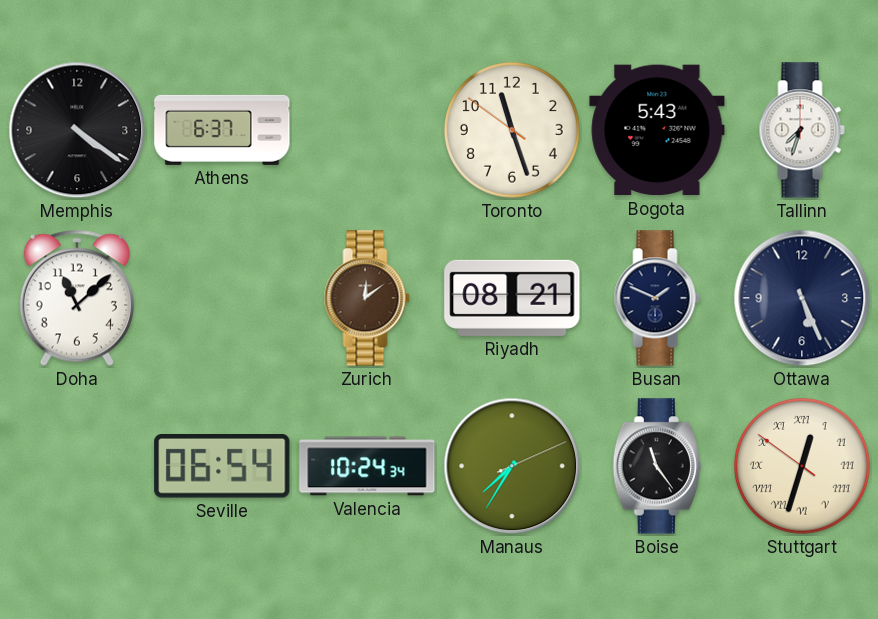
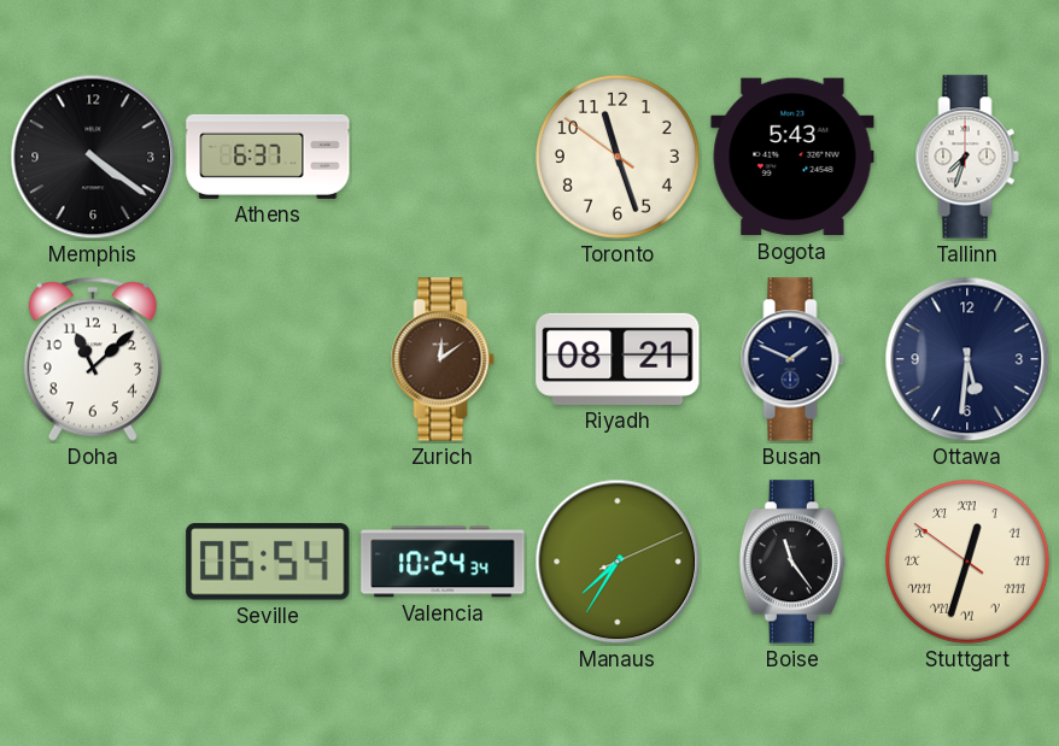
Ottawa: 5:26 -> 5:31
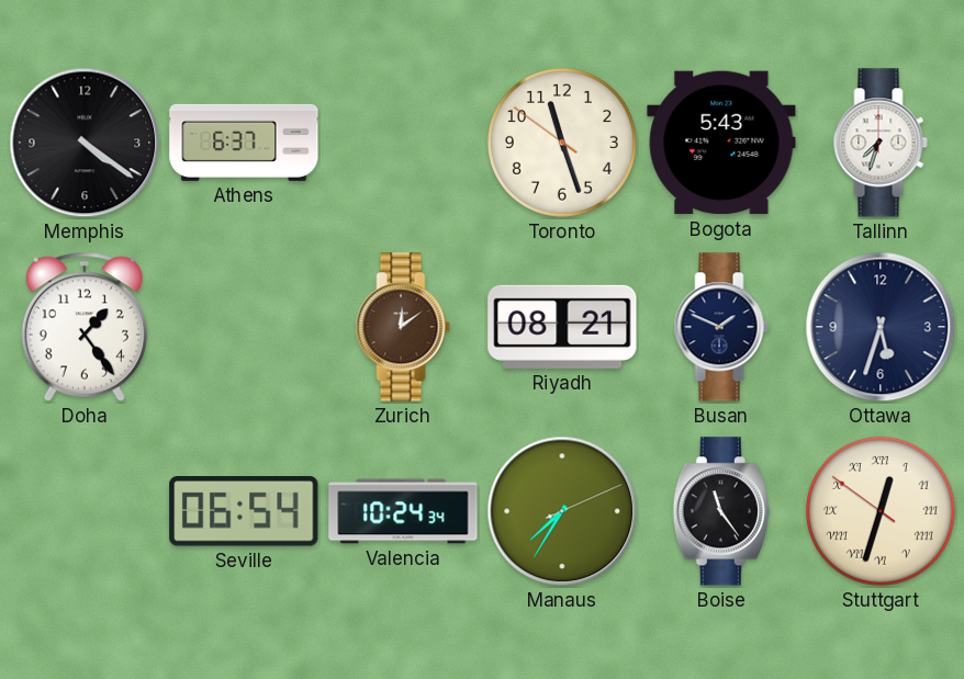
Doha: 11:08 -> 1:24
Ottawa: 5:31 -> 5:33
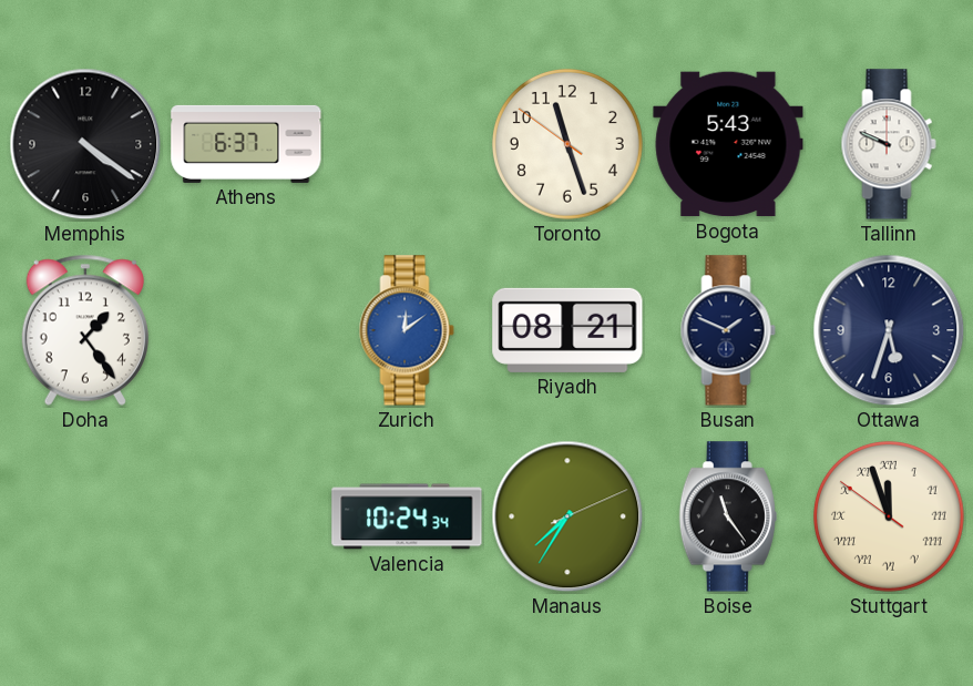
Tallinn: 7:33 -> 9:49
Zurich dial: brown -> blue
Seville: 06:54 -> none
Stuttgart: 12:32 -> 11:56
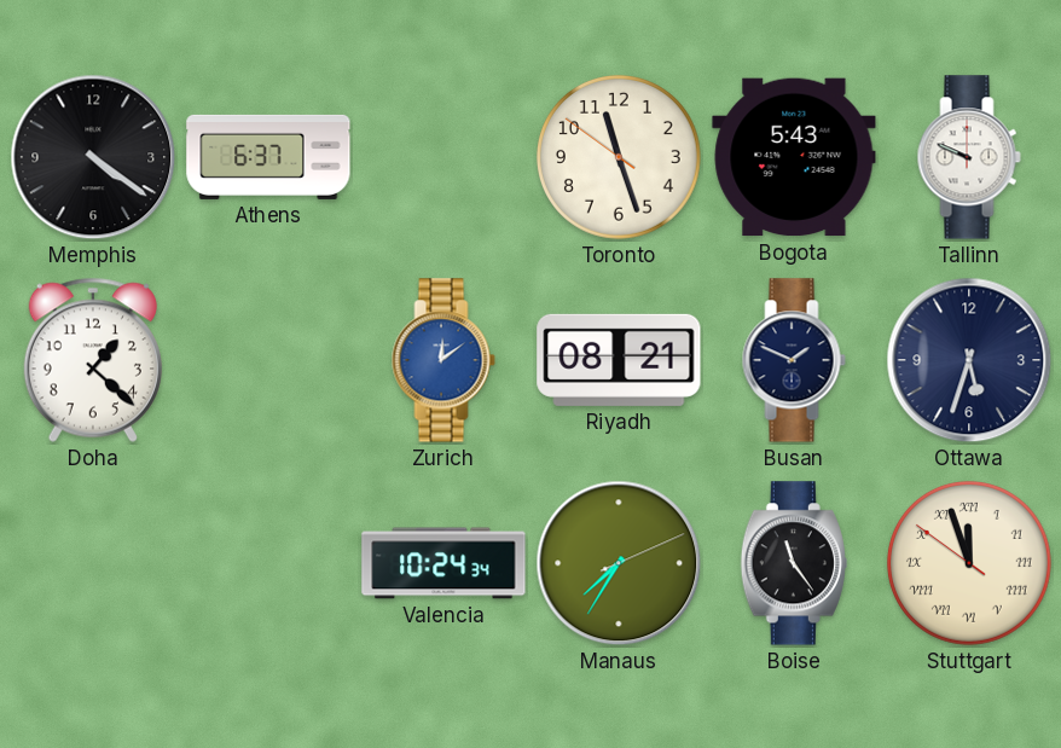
Doha: 1:24 -> 1:22
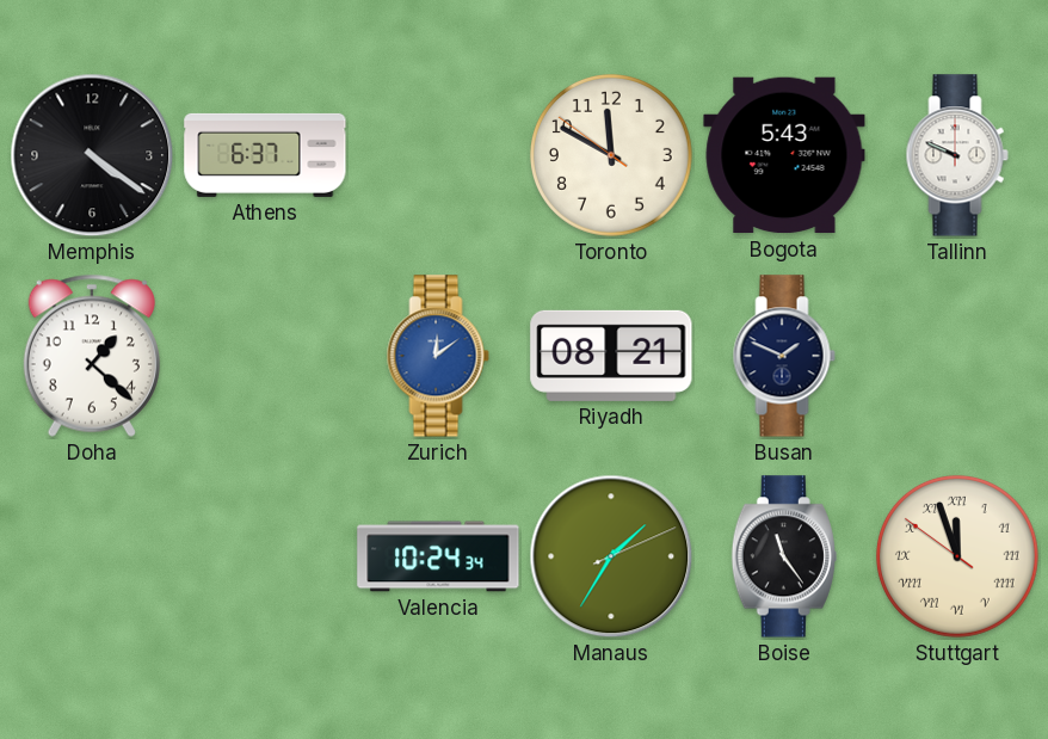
Toronto: 11:26 -> 11:49
Ottawa: 5:33 -> none
Manaus: 7:35 -> 1:35
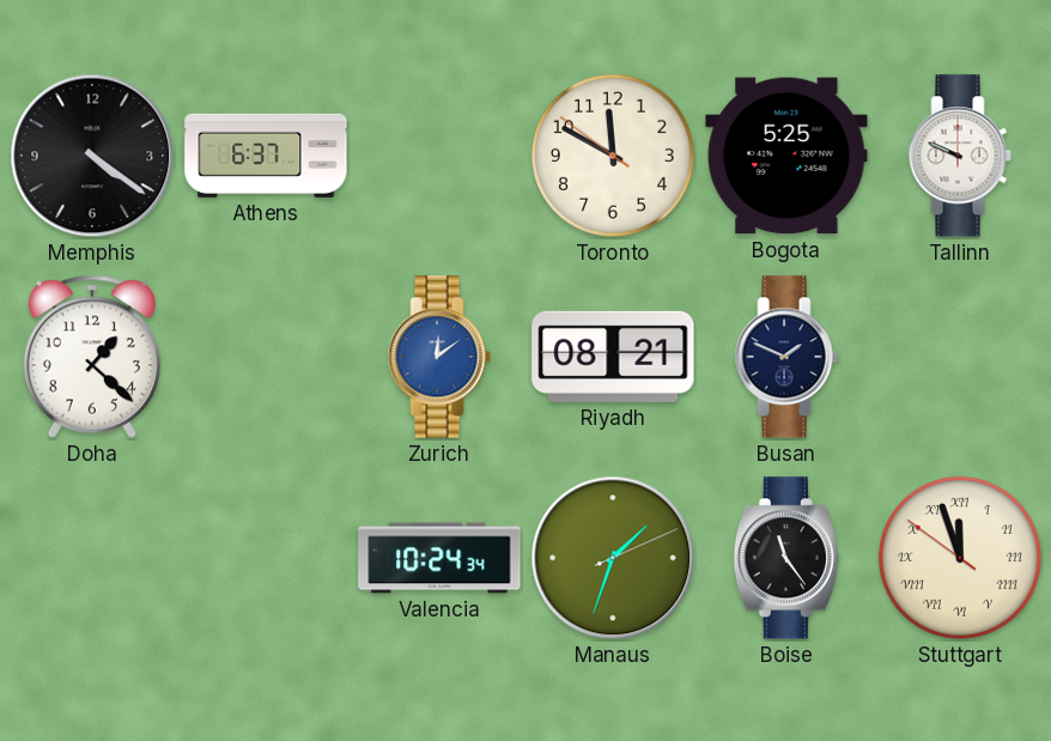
Bogota: 5:43 -> 5:25
Manaus: 1:35 -> 1:33
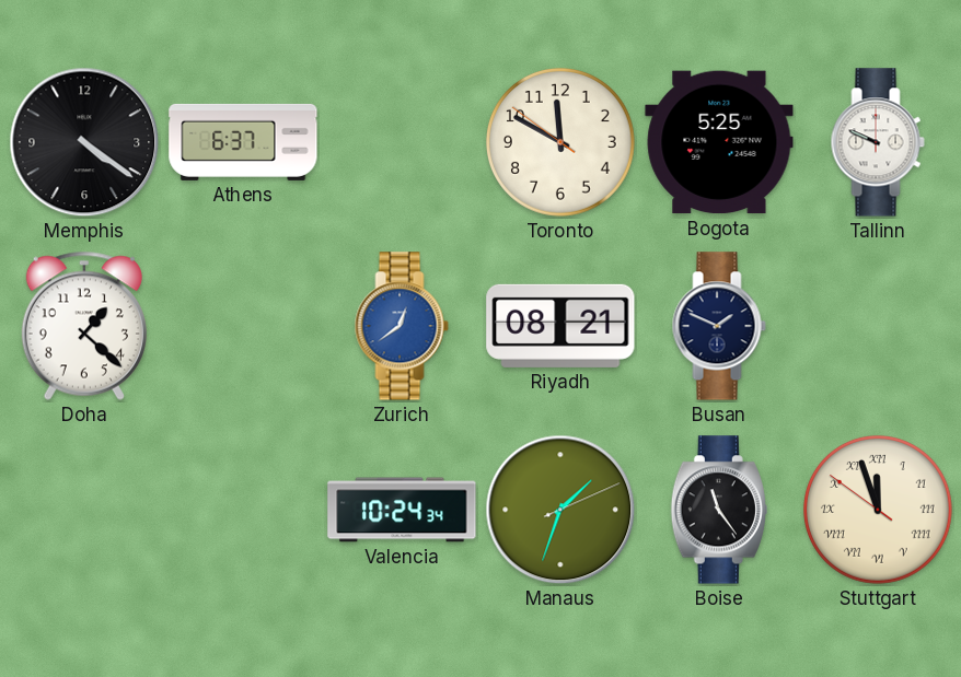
Zurich: 12:09 -> 12:39
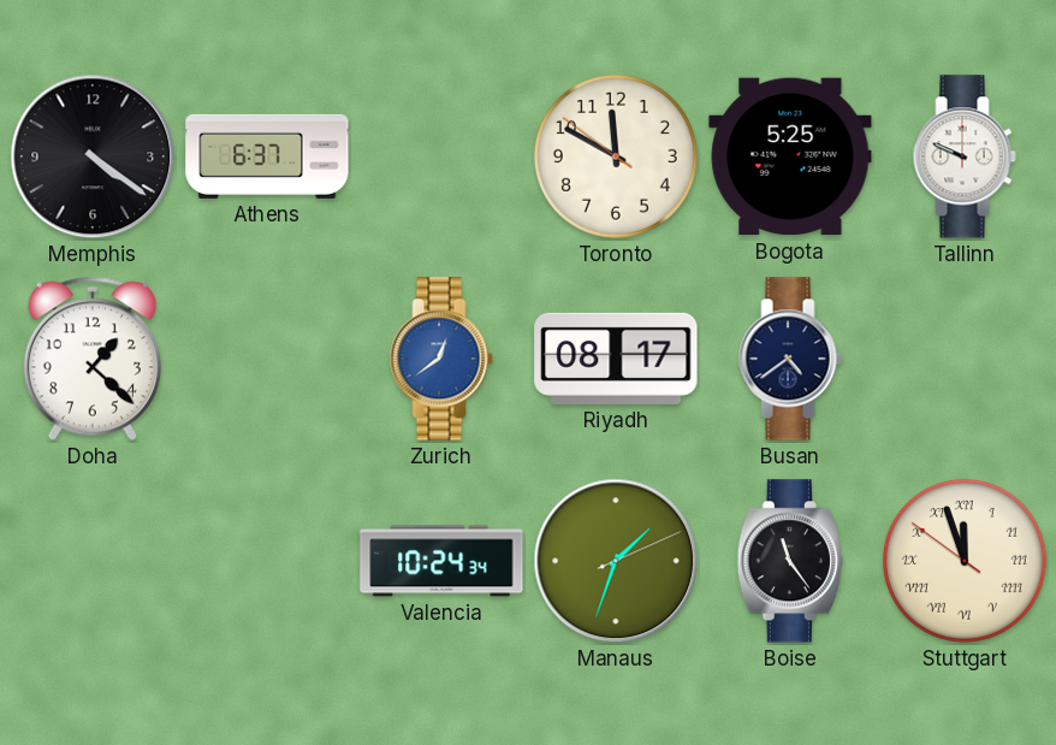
Riyadh: 08:21 -> 08:17
Busan: 1:49 -> 4:39
